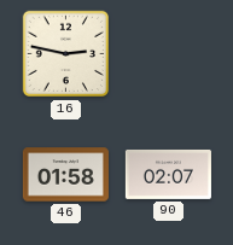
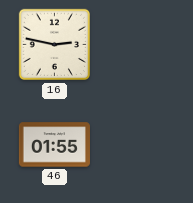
46: 01:58 -> 01:55
90: 02:07 -> none
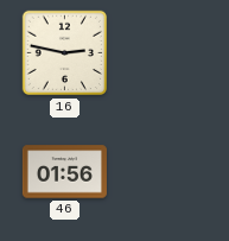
46: 01:55 -> 01:56
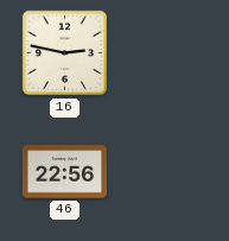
46: 01:56 -> 22:56
